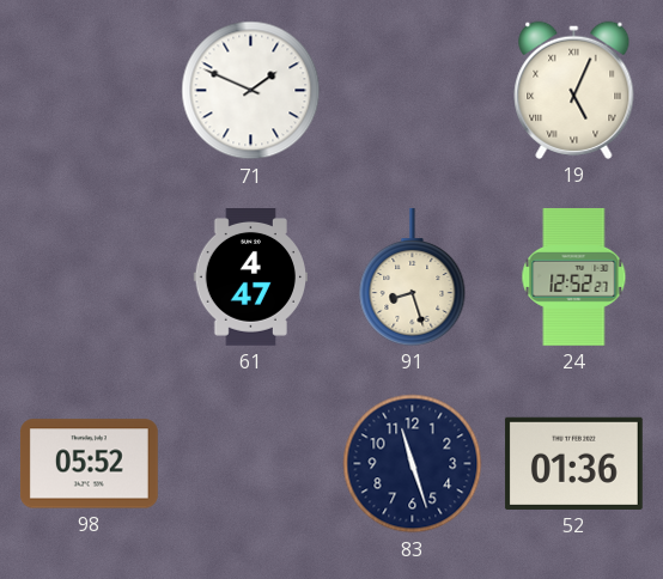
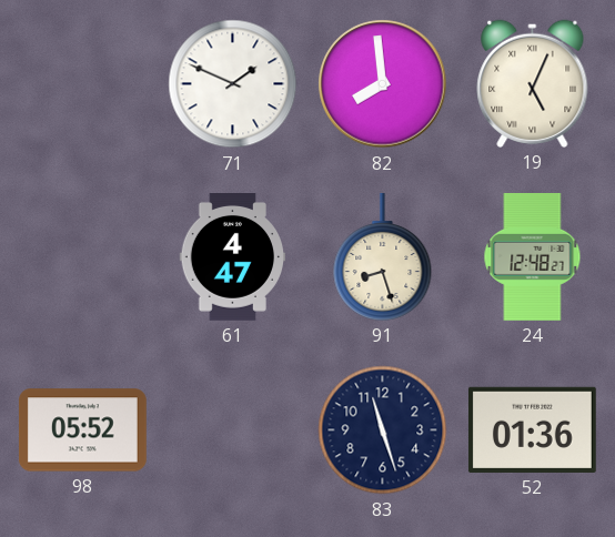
82: none -> 7:59
24: 12:52 -> 12:48
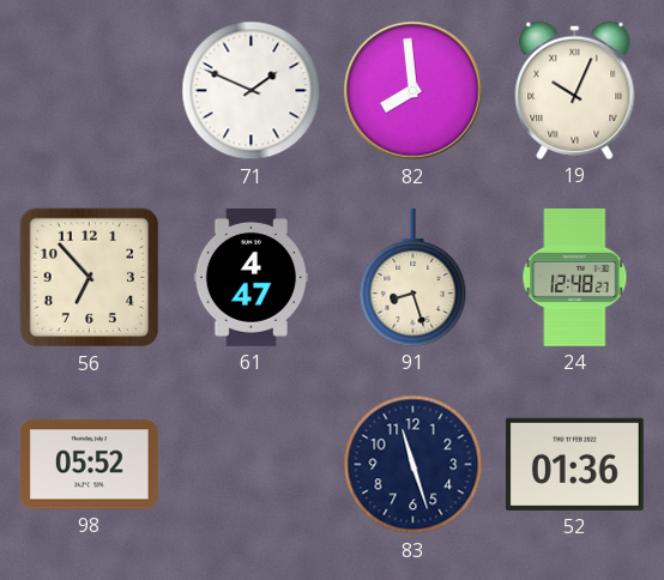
19: 5:04 -> 10:04
56: none -> 6:53
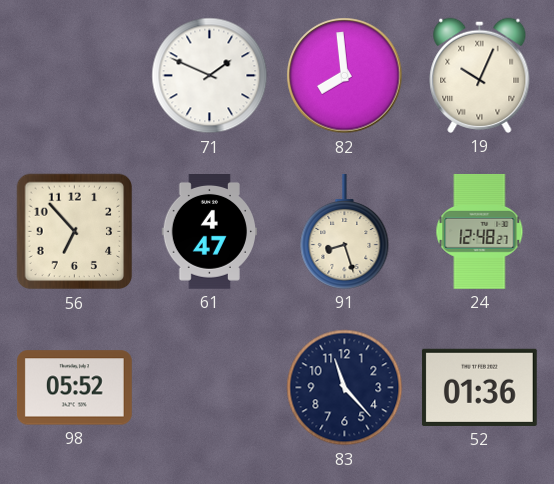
83: 11:27 -> 11:23
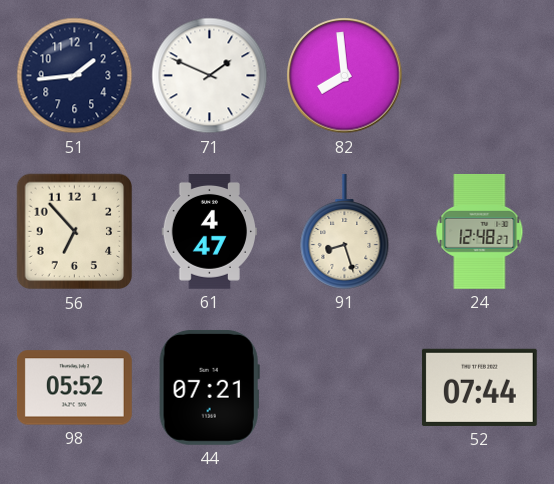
51: none -> 1:44
19: 10:04 -> none
44: none -> 07:21
83: 11:23 -> none
52: 01:36 -> 07:44
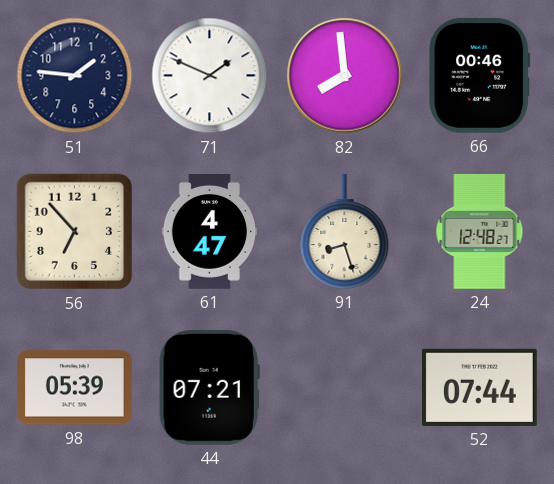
51: 1:44 -> 1:46
66: none -> 00:46
98: 05:52 -> 05:39
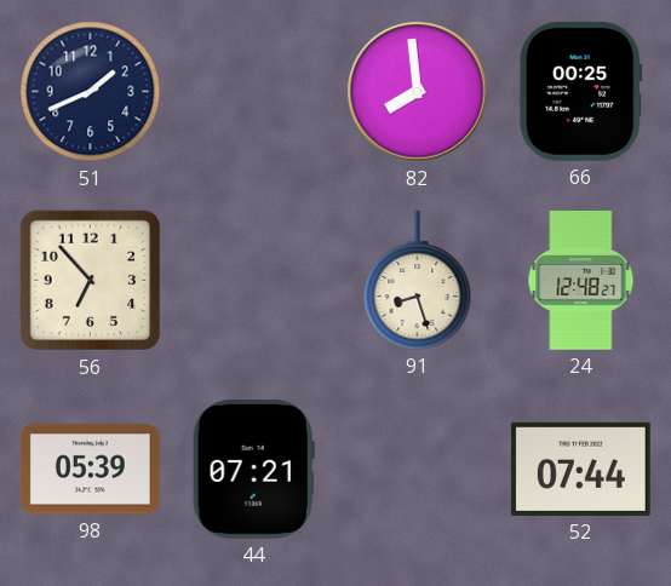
51: 1:46 -> 1:41
71: 1:49 -> none
66: 00:46 -> 00:25
61: 4:47 -> none
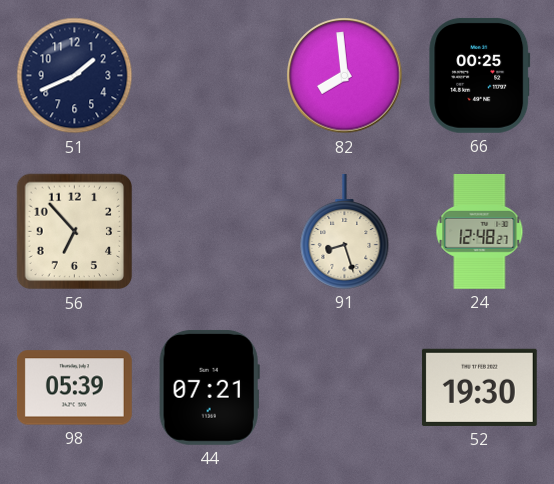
52: 07:44 -> 19:30
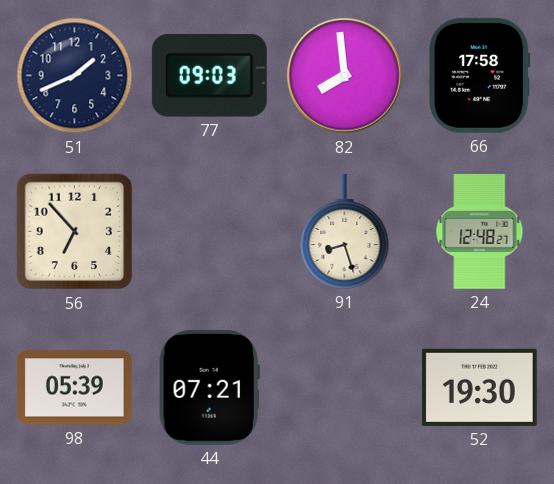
77: none -> 09:03
66: 00:25 -> 17:58
